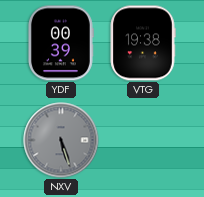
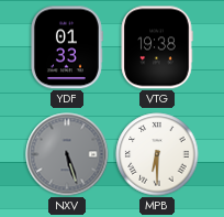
YDF: 00:39 -> 01:33
MPB: none -> 6:30
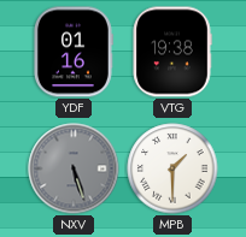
YDF: 01:33 -> 01:16
MPB: 6:30 -> 1:30
